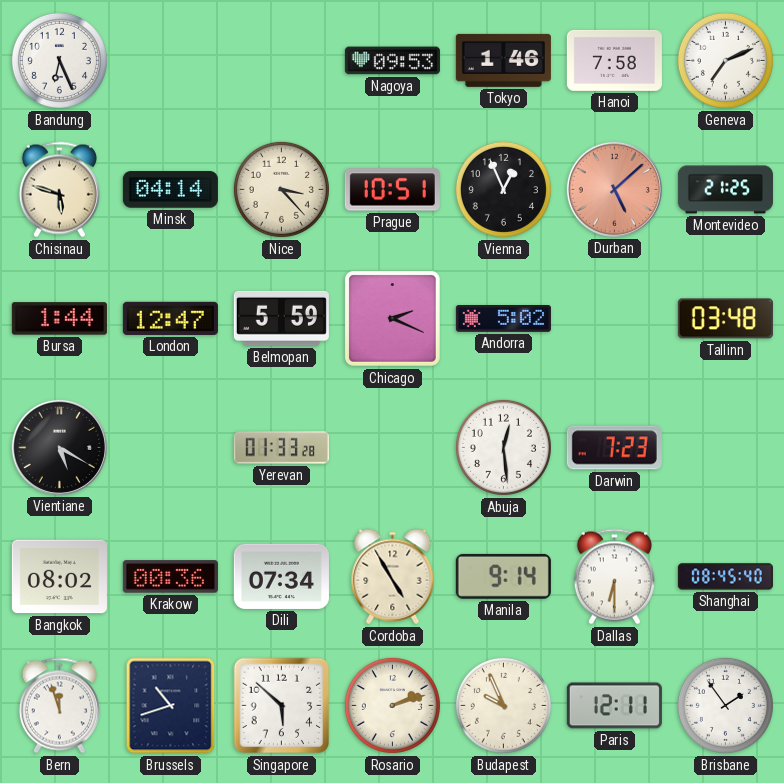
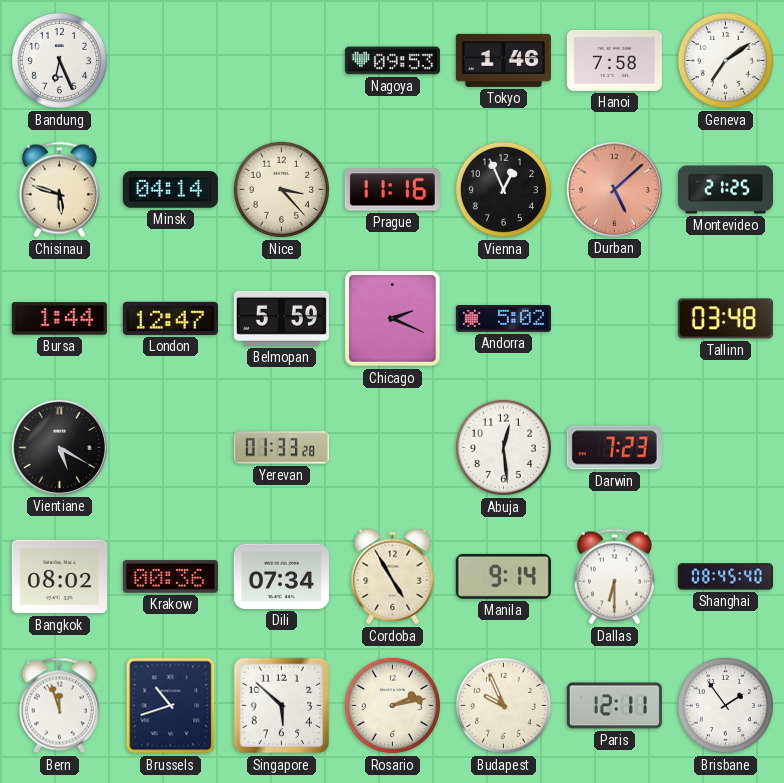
Geneva: 7:11 -> 7:09
Prague: 10:51 -> 11:16
Rosario: 2:12 -> 2:13
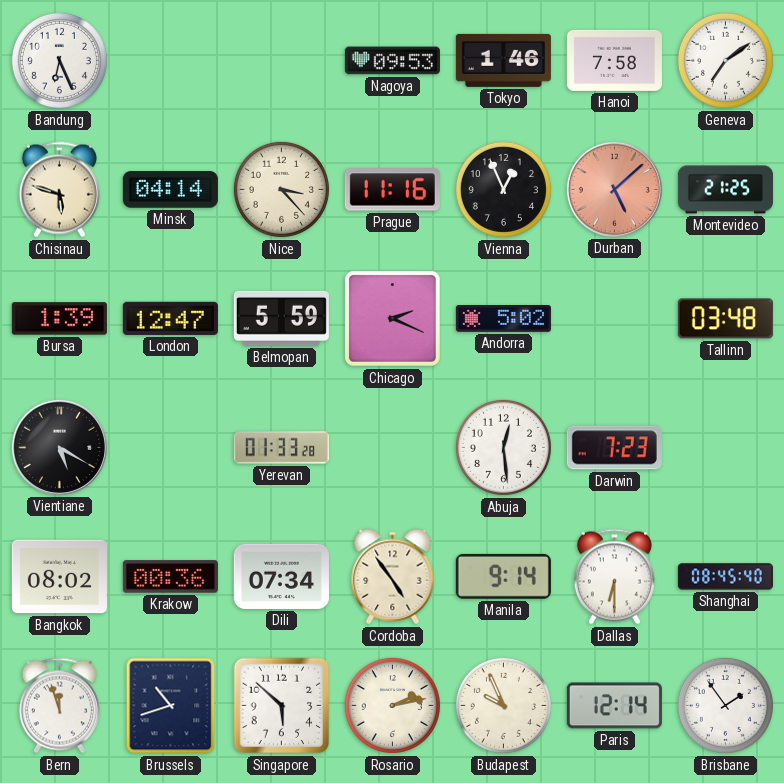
Bursa: 1:44 -> 1:39
Cordoba: 4:55 -> 4:54
Paris: 12:11 -> 12:14
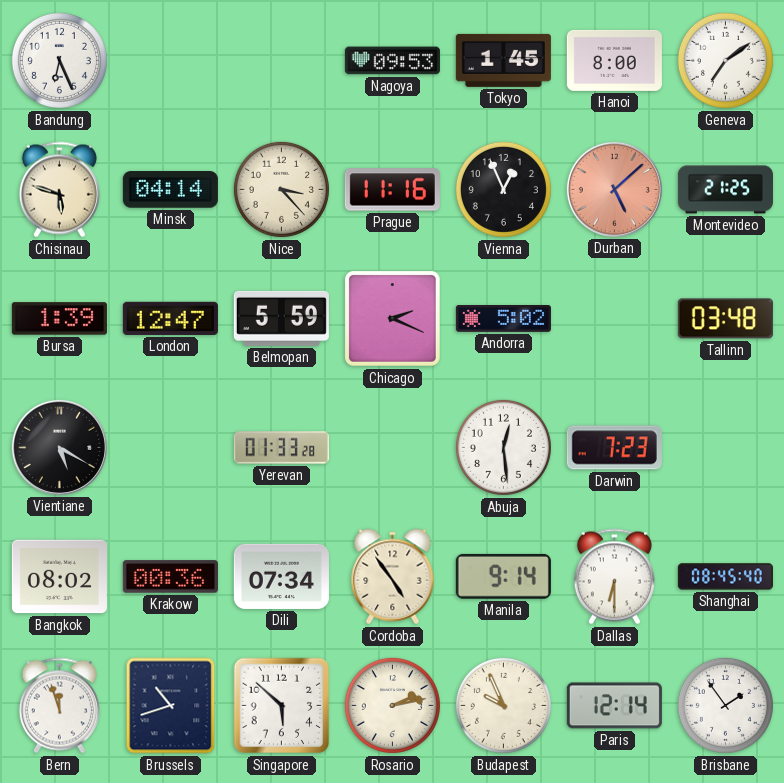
Tokyo: 1:46 -> 1:45
Hanoi: 7:58 -> 8:00
